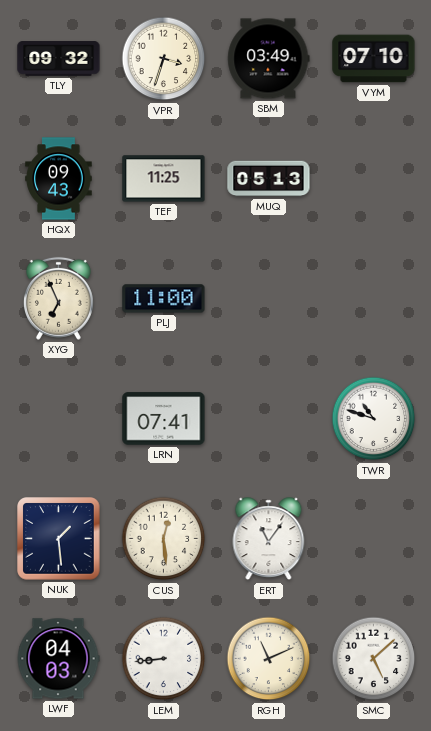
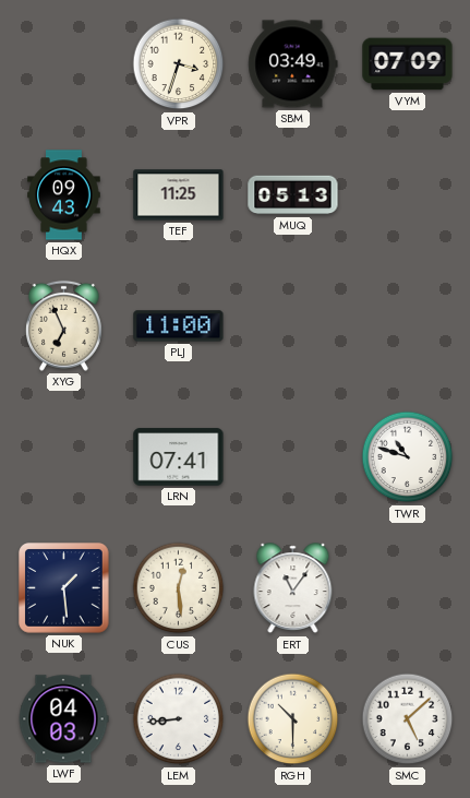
TLY: 09:32 -> none
VYM: 07:10 -> 07:09
RGH: 11:11 -> 10:30
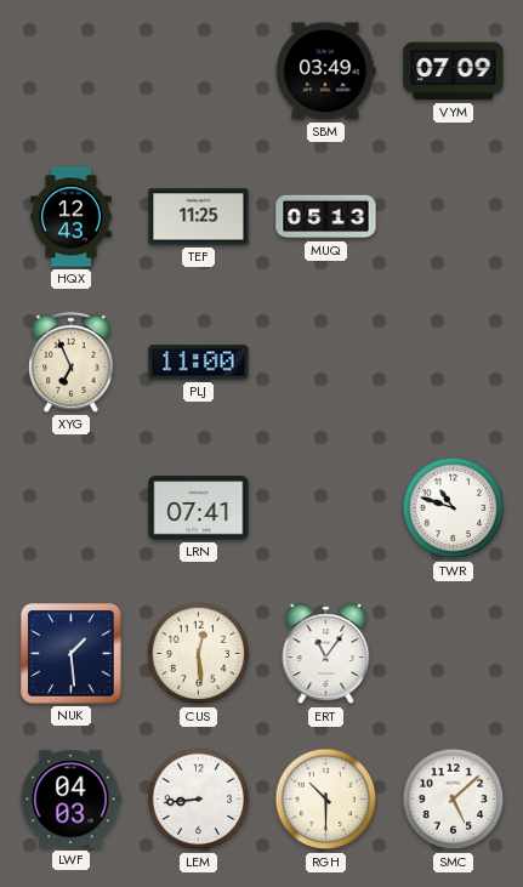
VPR: 3:33 -> none
HQX: 09:43 -> 12:43
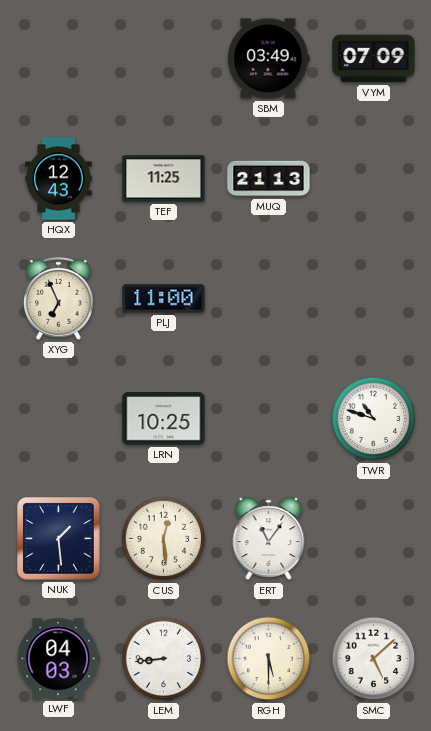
MUQ: 05:13 -> 21:13
LRN: 07:41 -> 10:25
RGH: 10:30 -> 5:30
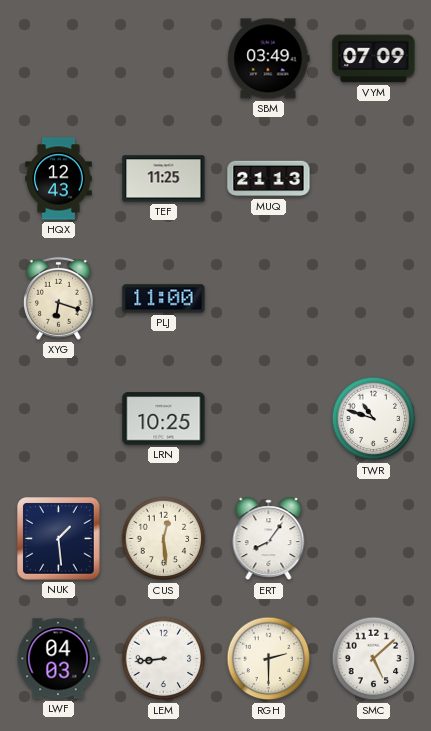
XYG: 6:56 -> 6:18
ERT: 11:06 -> 8:06
RGH: 5:30 -> 2:30
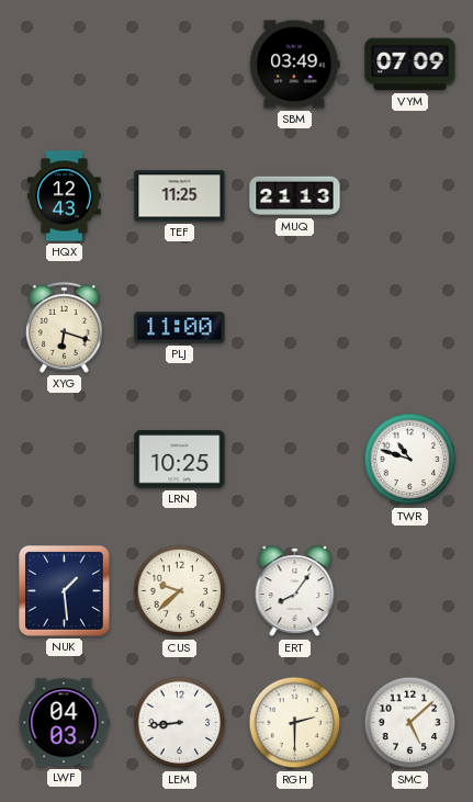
CUS: 12:29 -> 9:38
